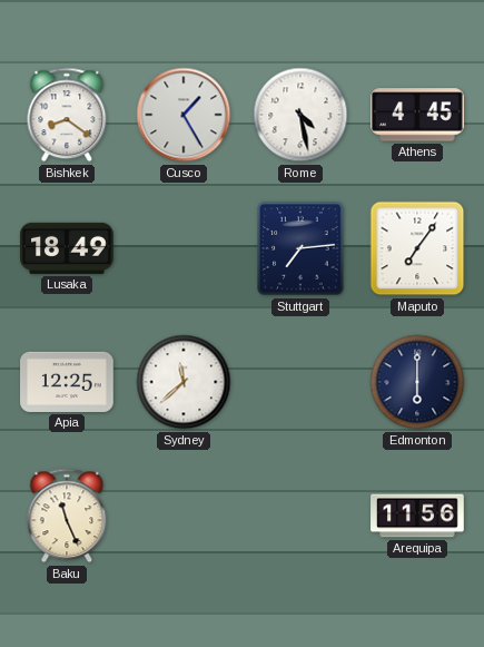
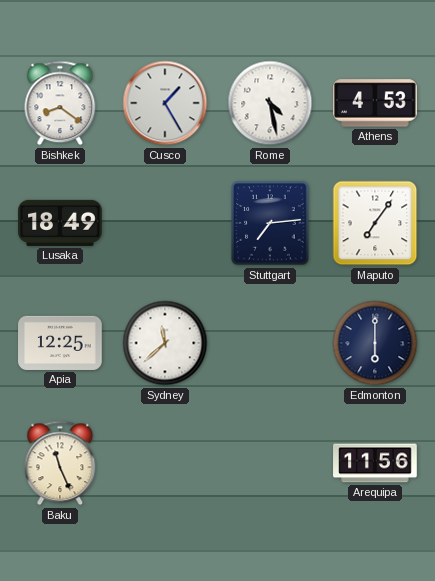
Athens: 4:45 -> 4:53
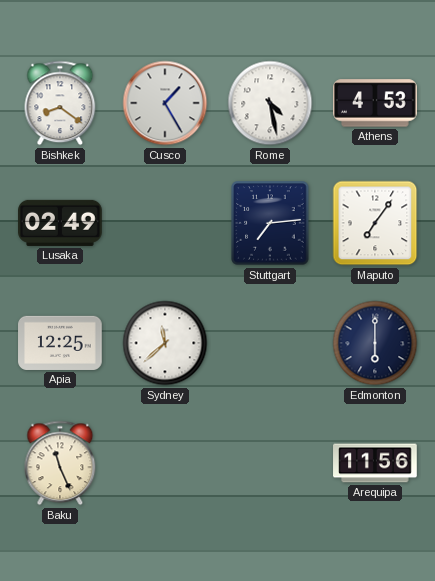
Lusaka: 18:49 -> 02:49
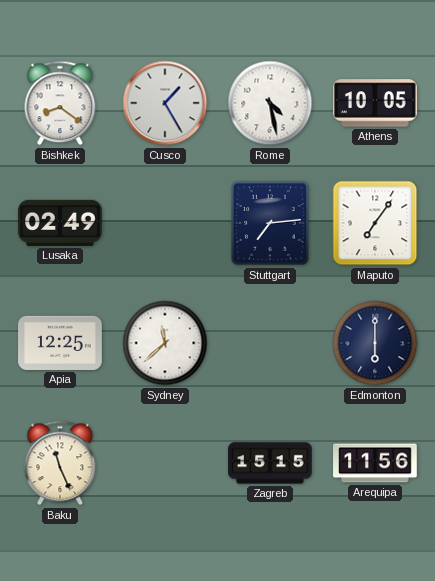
Athens: 4:53 -> 10:05
Zagreb: none -> 15:15
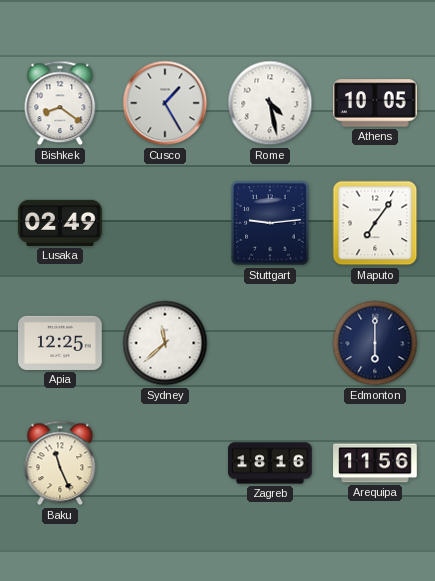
Stuttgart: 7:14 -> 9:14
Zagreb: 15:15 -> 18:16
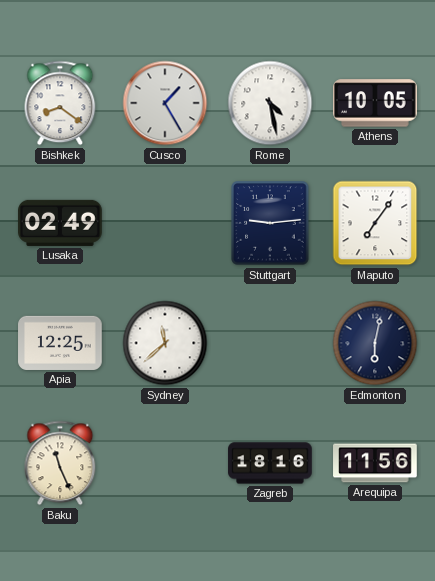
Edmonton: 6:00 -> 6:02
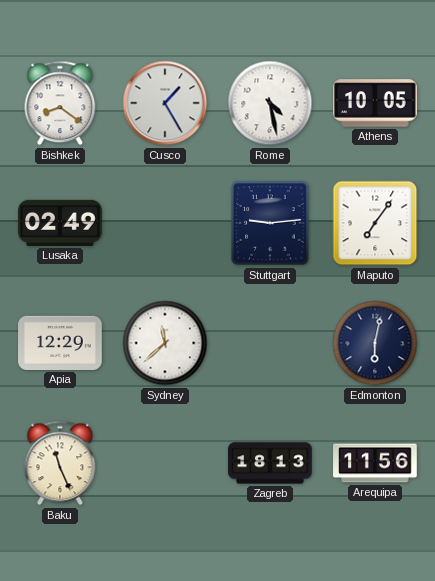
Apia: 12:25 -> 12:29
Zagreb: 18:16 -> 18:13
